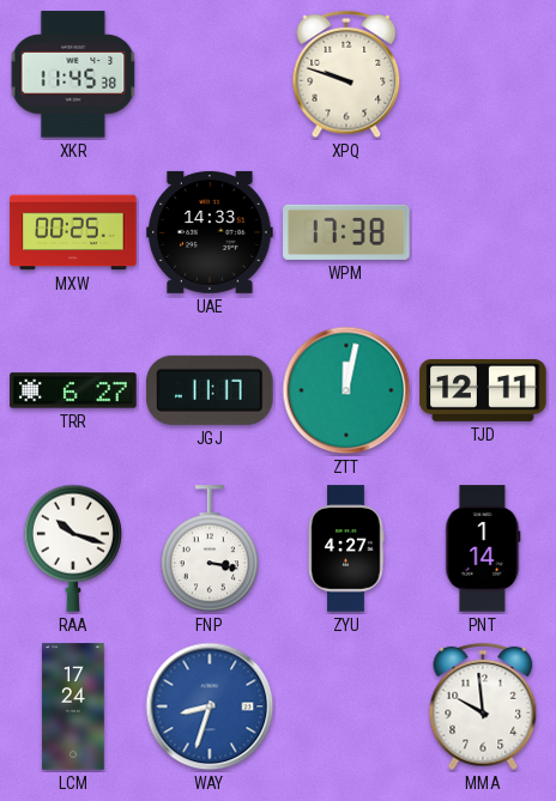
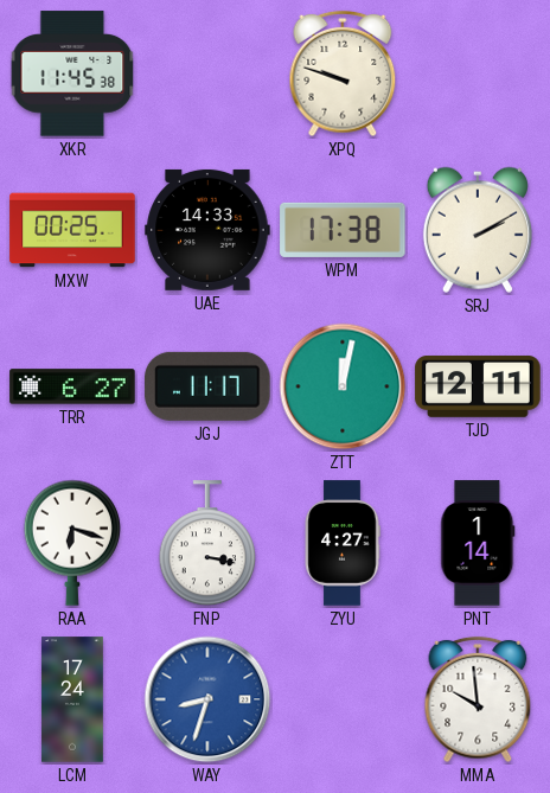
SRJ: none -> 2:10
RAA: 10:18 -> 6:18
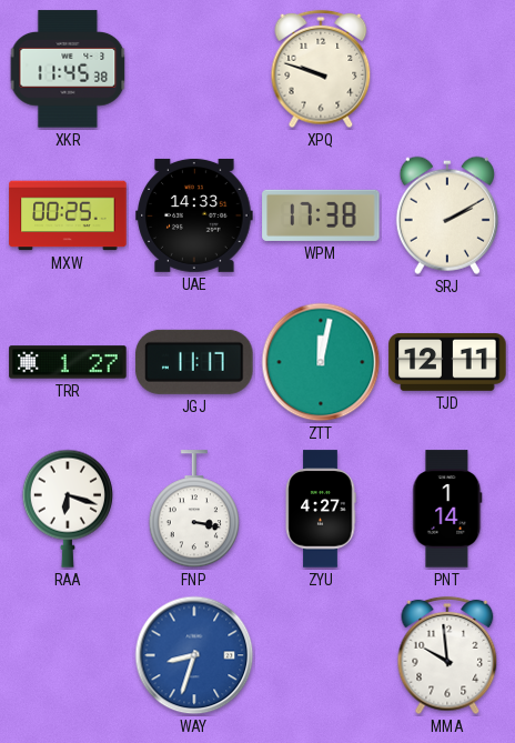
TRR: 6:27 -> 1:27
LCM: 17:24 -> none
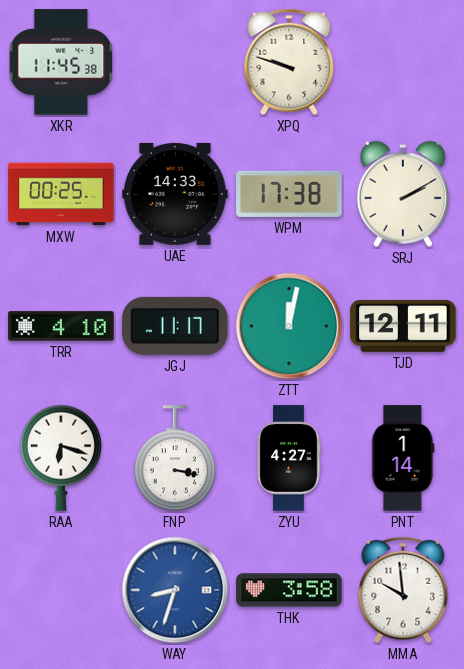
TRR: 1:27 -> 4:10
THK: none -> 3:58
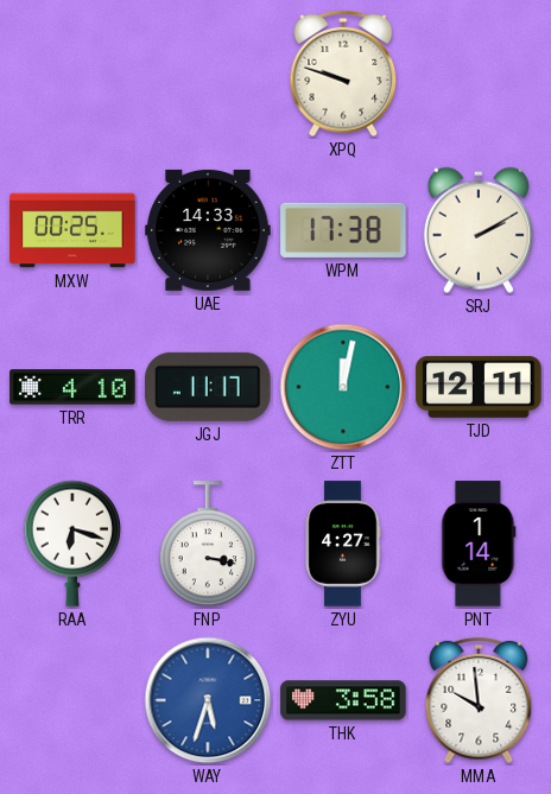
XKR: 11:45 -> none
WAY: 8:33 -> 5:33
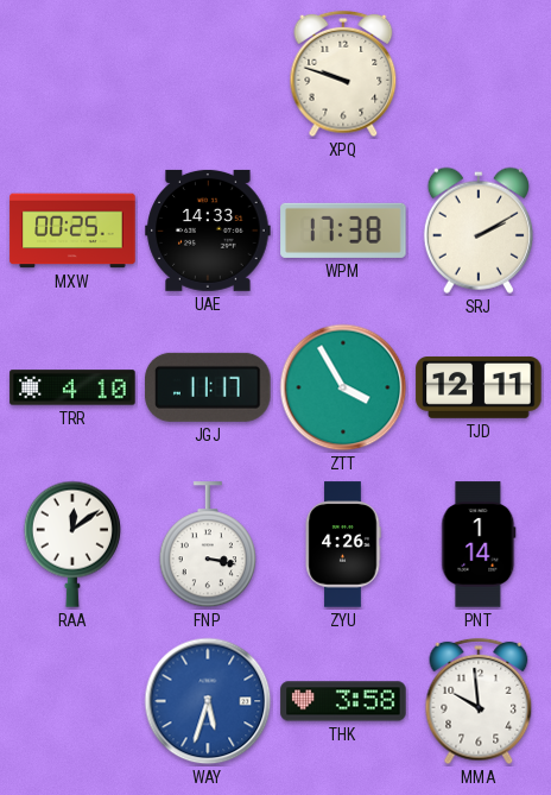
ZTT: 12:02 -> 3:55
RAA: 6:18 -> 12:09
ZYU: 4:27 -> 4:26
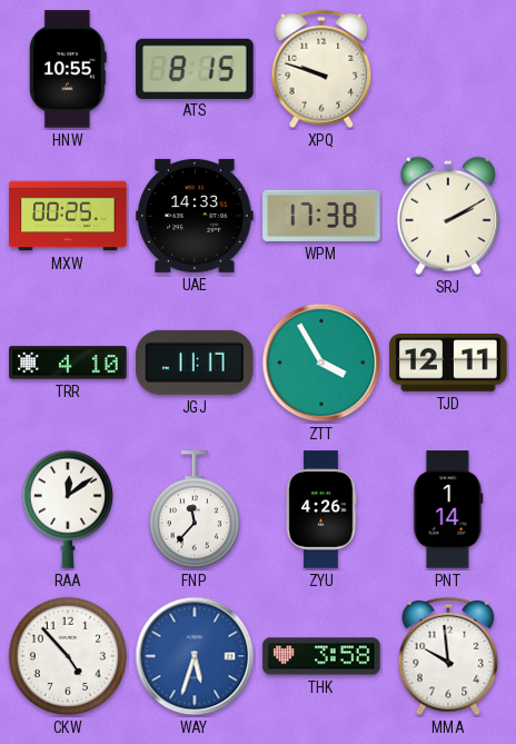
HNW: none -> 10:55
ATS: none -> 8:15
FNP: 3:17 -> 11:37
CKW: none -> 4:53
